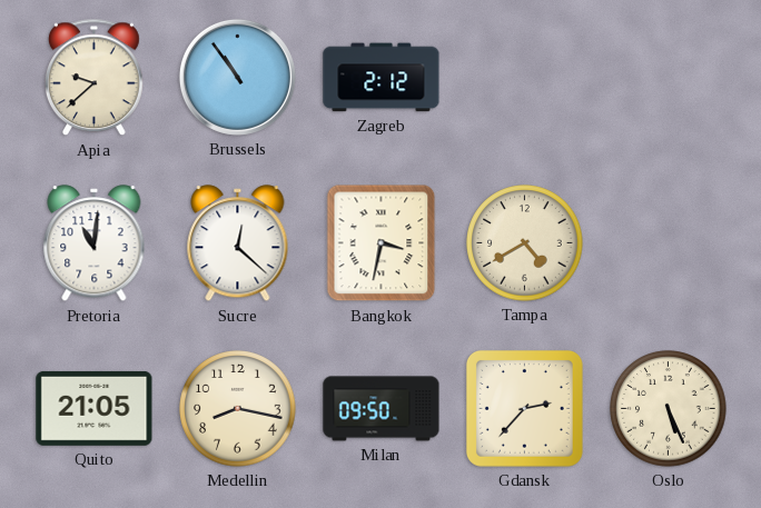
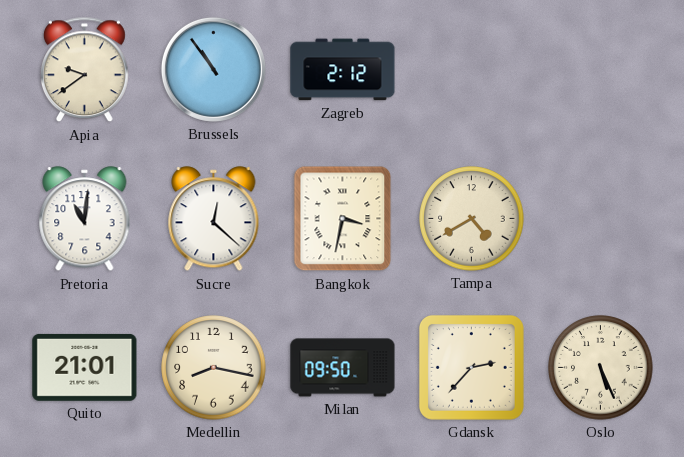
Apia: 9:38 -> 9:39
Quito: 21:05 -> 21:01
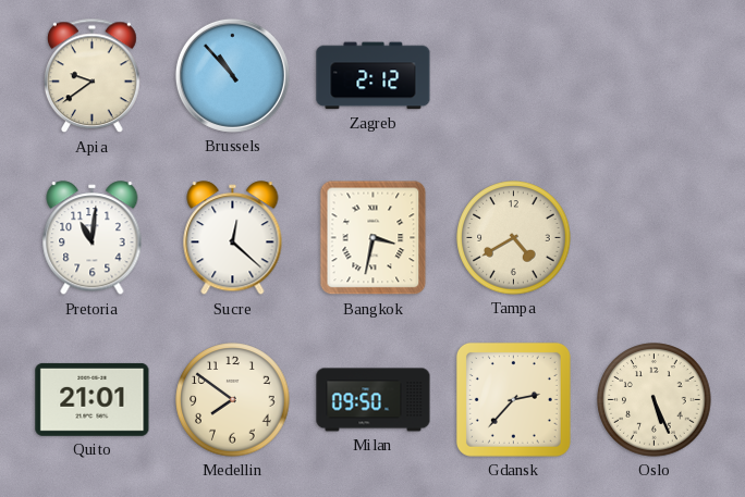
Brussels: 10:54 -> 10:53
Medellin: 8:17 -> 7:51
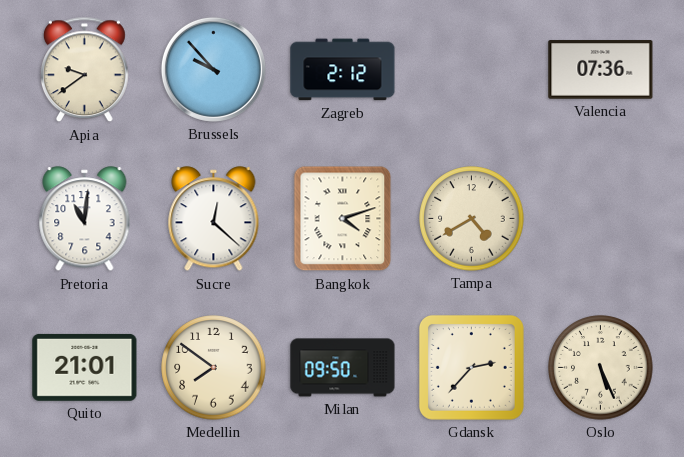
Brussels: 10:53 -> 9:53
Valencia: none -> 07:36
Bangkok: 3:32 -> 4:12
